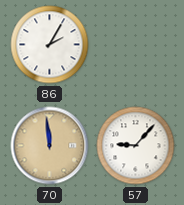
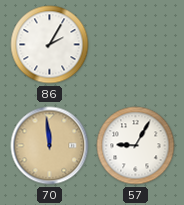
57: 9:07 -> 9:05
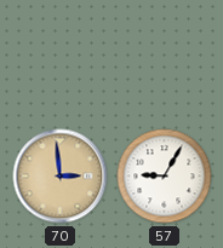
86: 2:05 -> none
70: 11:59 -> 2:59
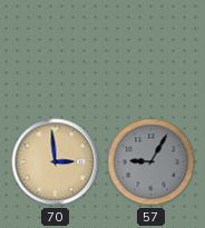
57 dial: white -> grey
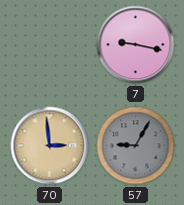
7: none -> 9:17
